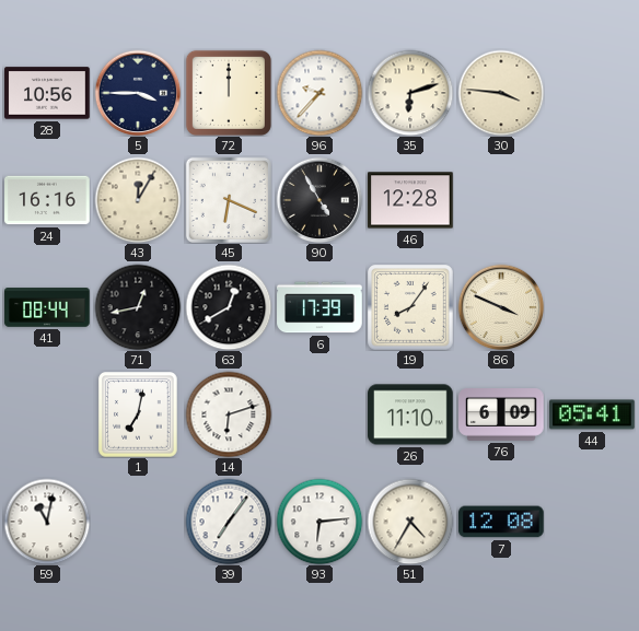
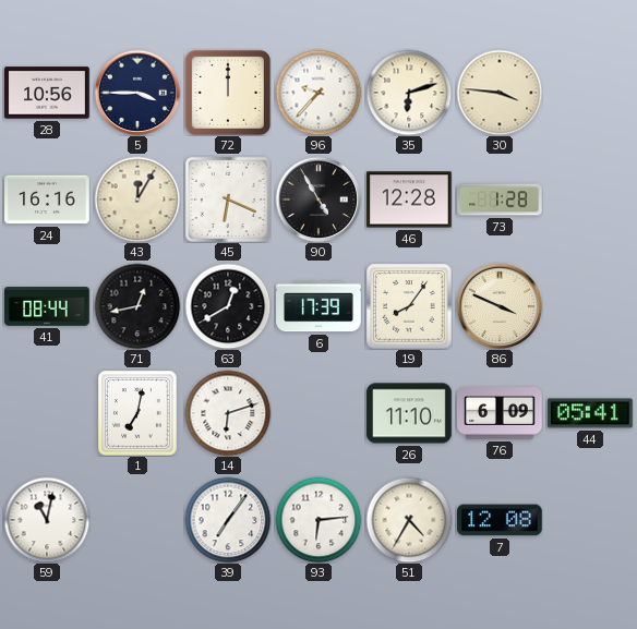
73: none -> 1:28
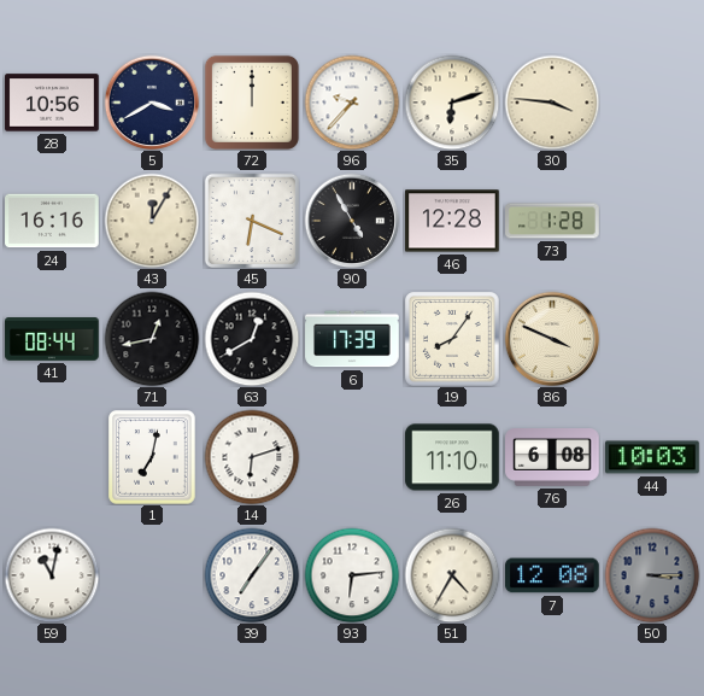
5: 3:45 -> 3:40
76: 6:09 -> 6:08
44: 05:41 -> 10:03
50: none -> 3:15
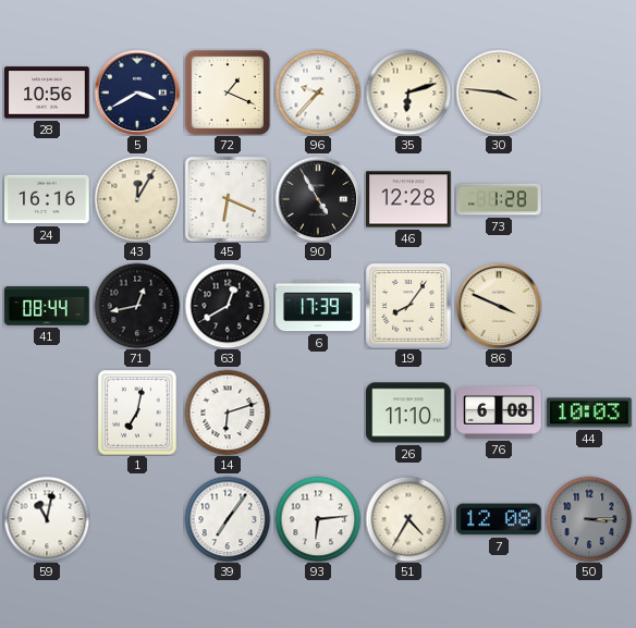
72: 12:00 -> 1:19
